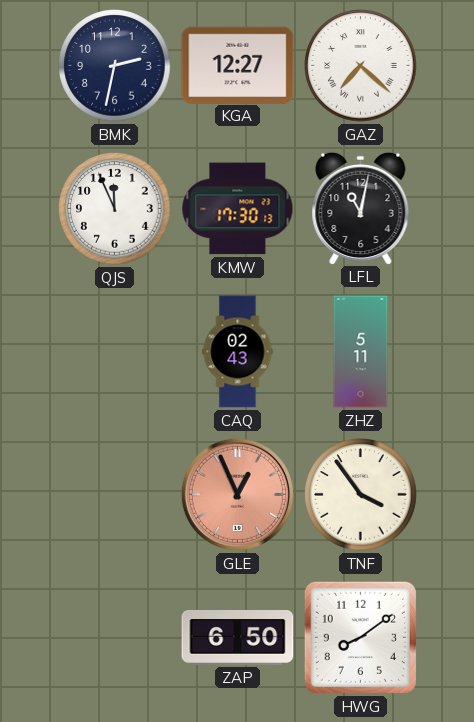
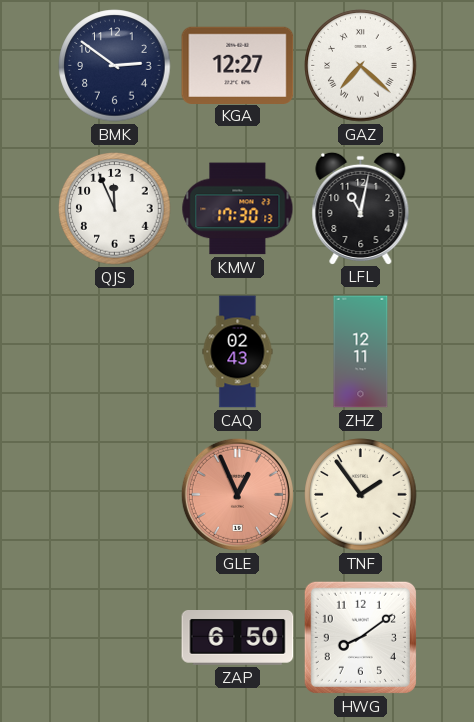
BMK: 2:32 -> 2:51
ZHZ: 5:11 -> 12:11
TNF: 3:54 -> 1:54
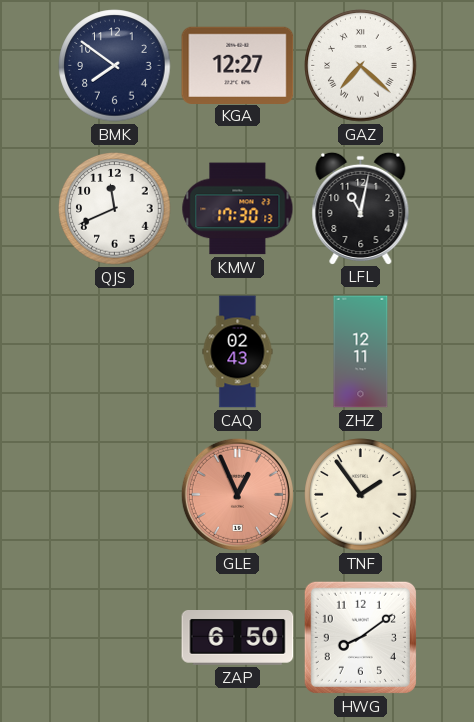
BMK: 2:51 -> 7:51
QJS: 11:56 -> 11:41
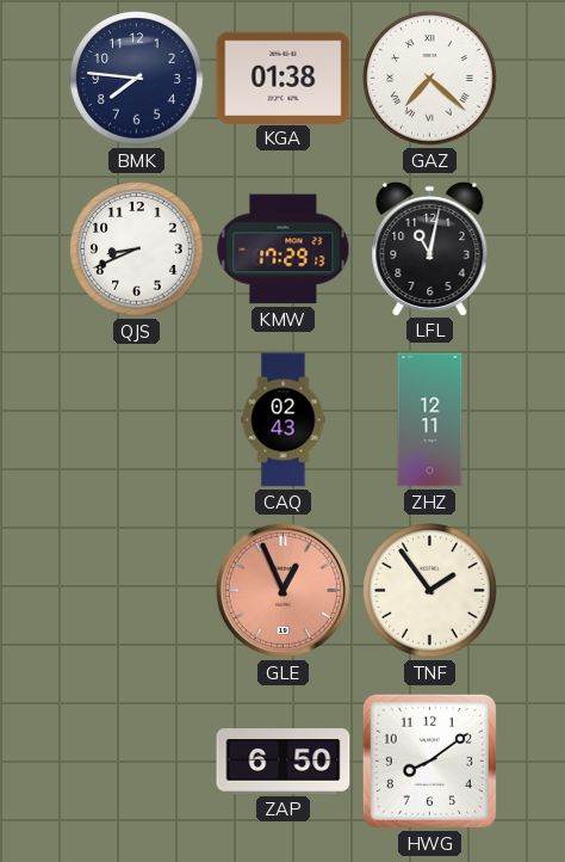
BMK: 7:51 -> 7:46
KGA: 12:27 -> 01:38
QJS: 11:41 -> 8:41
KMW: 17:30 -> 17:29
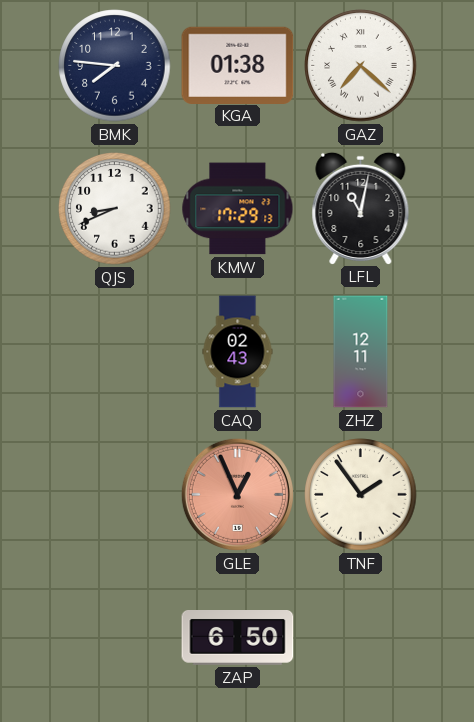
HWG: 8:09 -> none
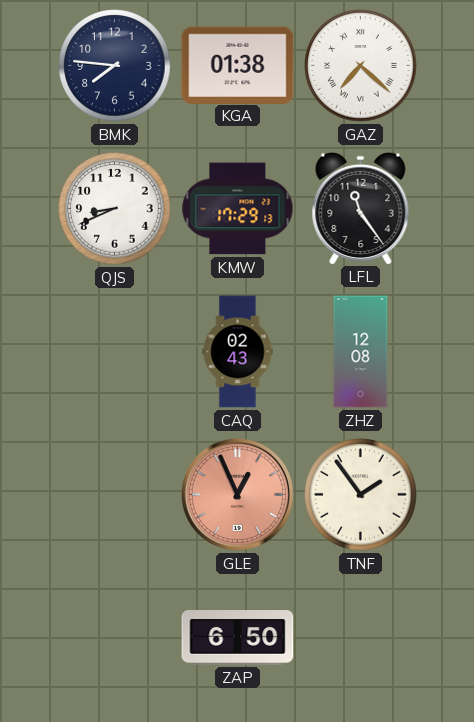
LFL: 11:02 -> 11:24
ZHZ: 12:11 -> 12:08
